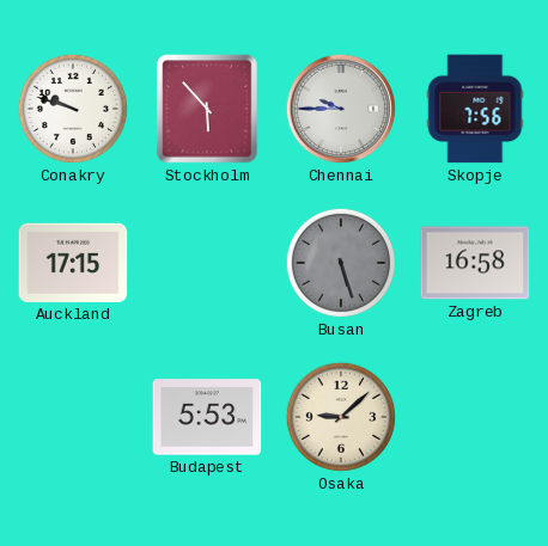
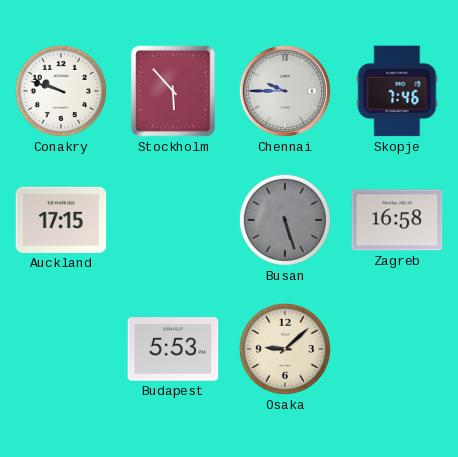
Skopje: 7:56 -> 7:46
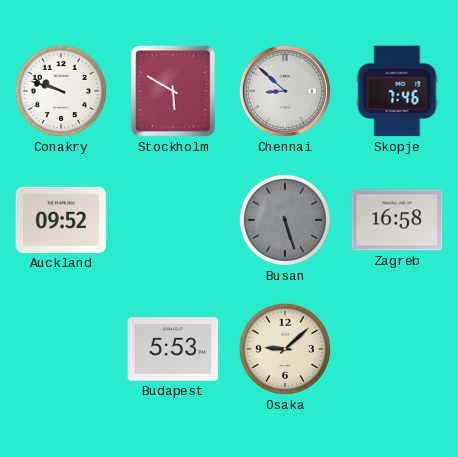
Stockholm: 5:53 -> 5:50
Chennai: 9:45 -> 8:52
Auckland: 17:15 -> 09:52
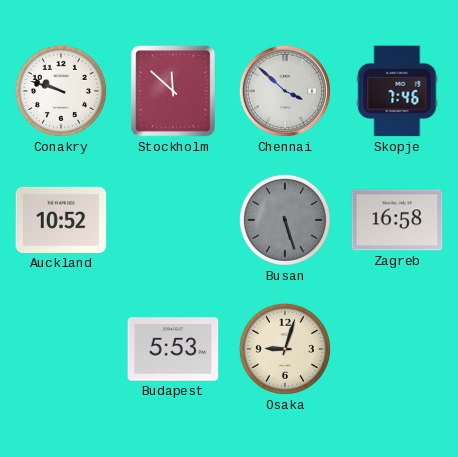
Stockholm: 5:50 -> 11:52
Chennai: 8:52 -> 3:52
Auckland: 09:52 -> 10:52
Osaka: 9:08 -> 9:03
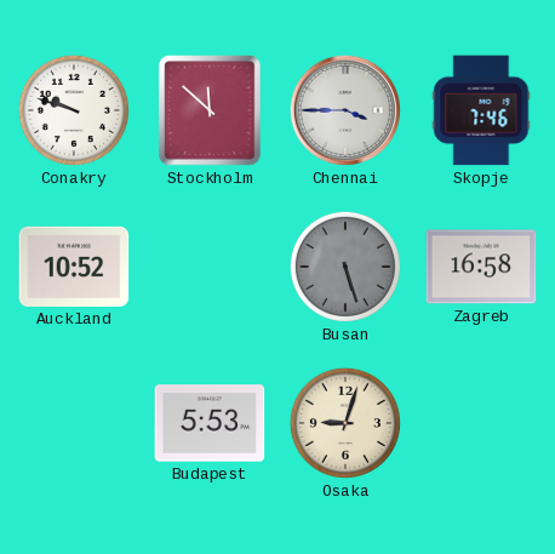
Chennai: 3:52 -> 3:45
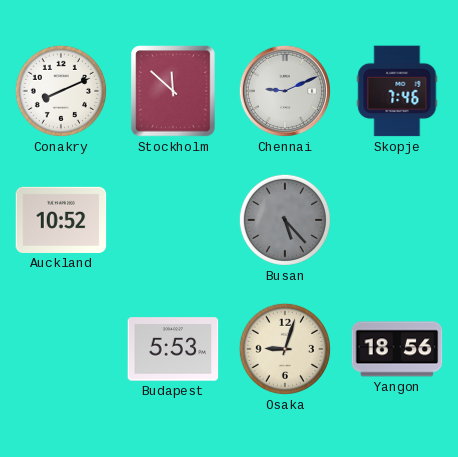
Conakry: 9:48 -> 8:11
Chennai: 3:45 -> 9:11
Busan: 5:27 -> 5:23
Zagreb: 16:58 -> none
Yangon: none -> 18:56
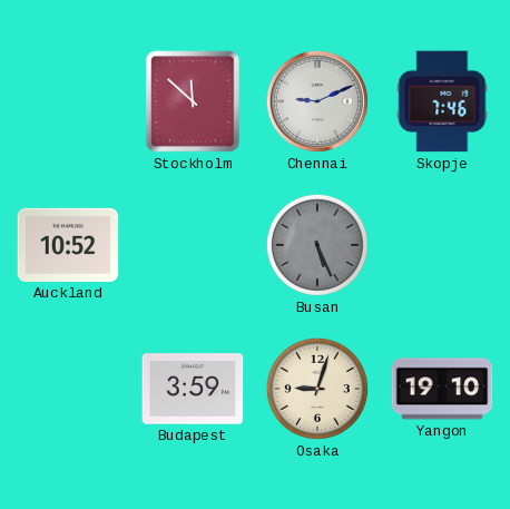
Conakry: 8:11 -> none
Busan: 5:23 -> 5:26
Budapest: 5:53 -> 3:59
Yangon: 18:56 -> 19:10
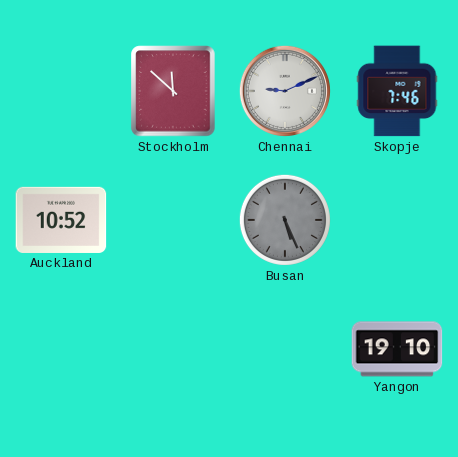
Budapest: 3:59 -> none
Osaka: 9:03 -> none
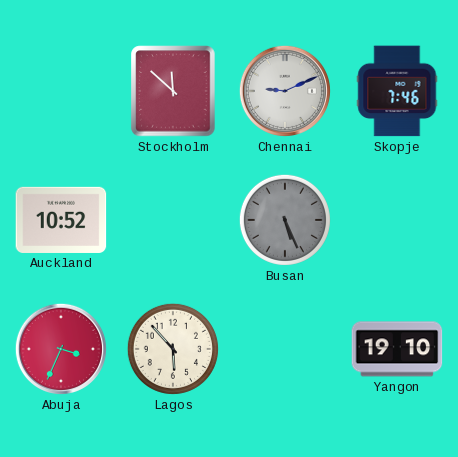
Abuja: none -> 3:34
Lagos: none -> 5:53
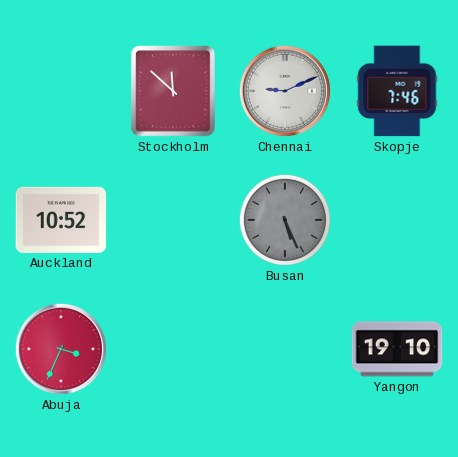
Lagos: 5:53 -> none
